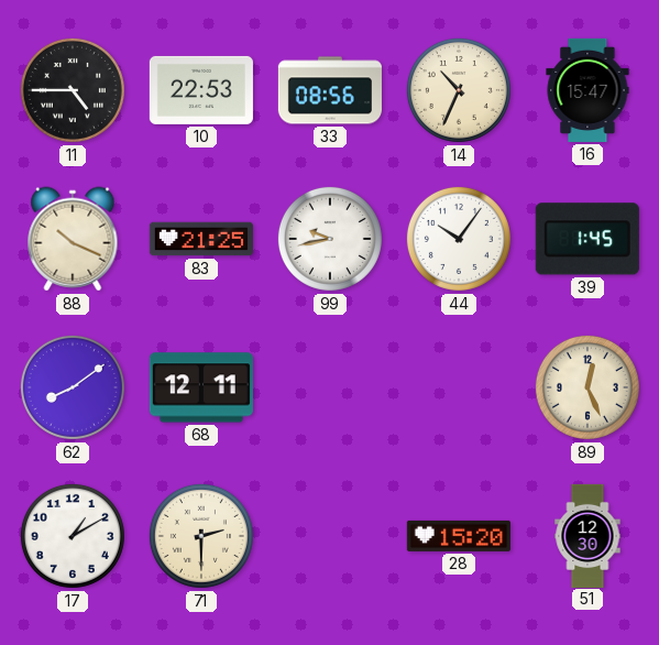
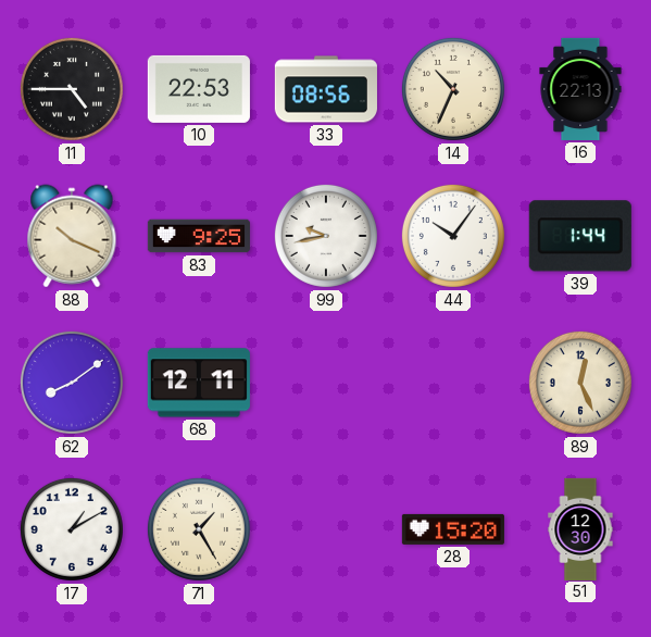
16: 15:47 -> 22:13
83: 21:25 -> 9:25
39: 1:45 -> 1:44
71: 2:30 -> 1:25
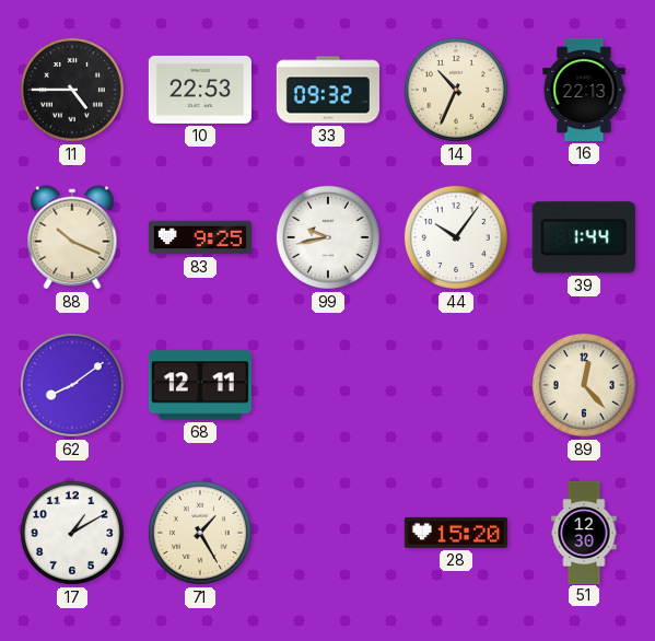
33: 08:56 -> 09:32
89: 12:26 -> 12:23
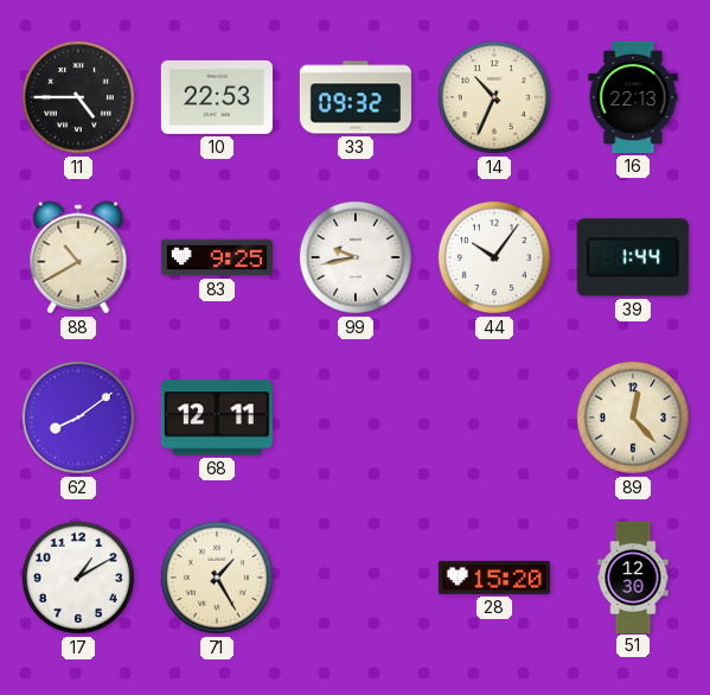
88: 10:19 -> 10:40
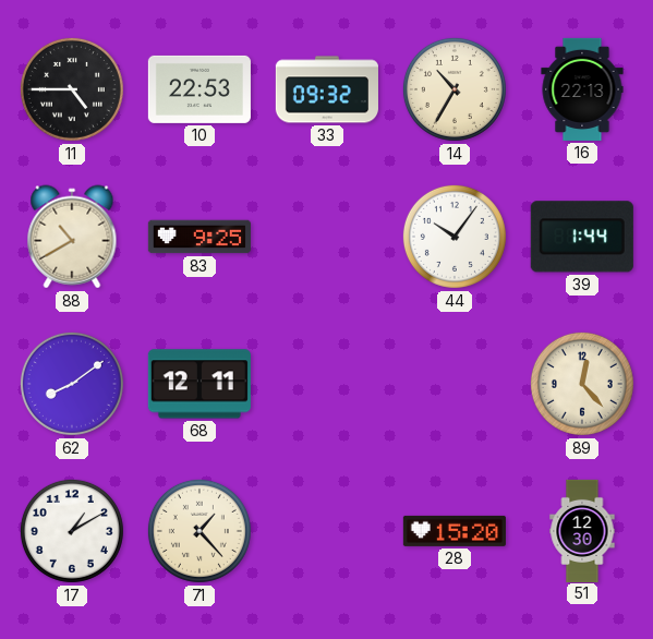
14: 10:34 -> 10:35
99: 9:43 -> none
71: 1:25 -> 1:23
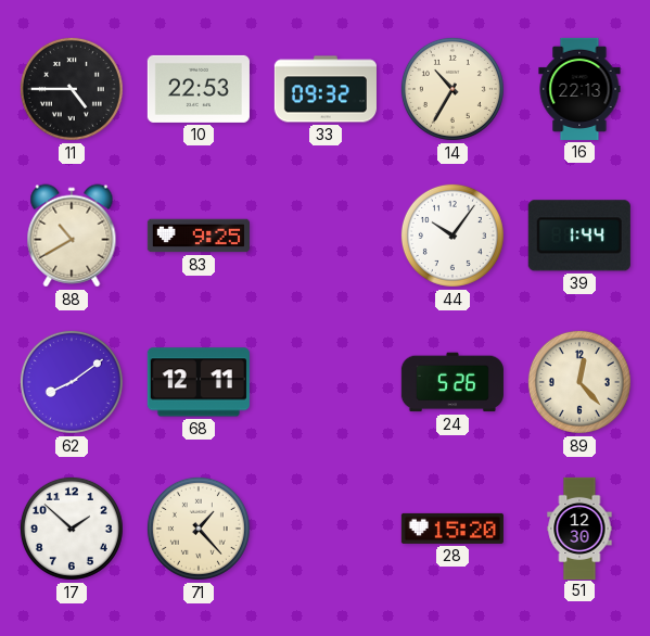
24: none -> 5:26
17: 1:10 -> 1:52
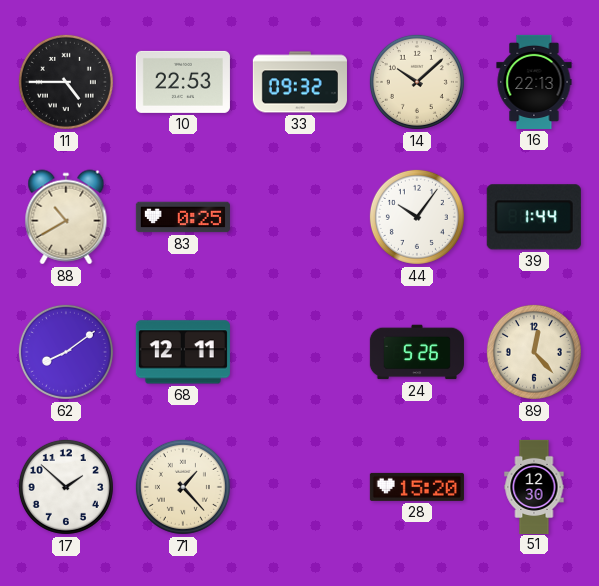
14: 10:35 -> 10:08
83: 9:25 -> 0:25
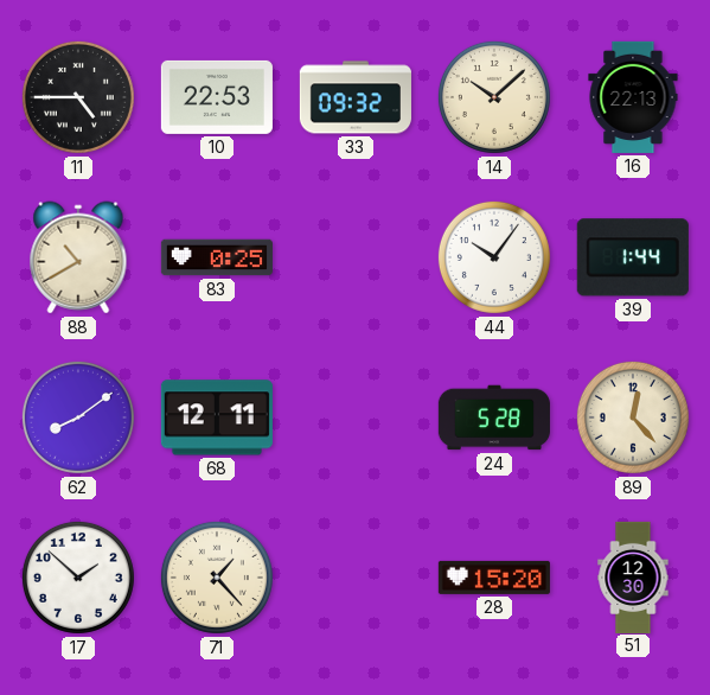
24: 5:26 -> 5:28
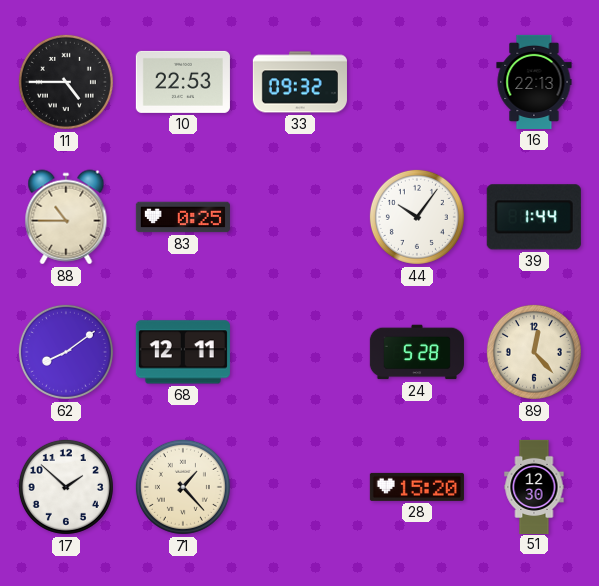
14: 10:08 -> none
88: 10:40 -> 10:45
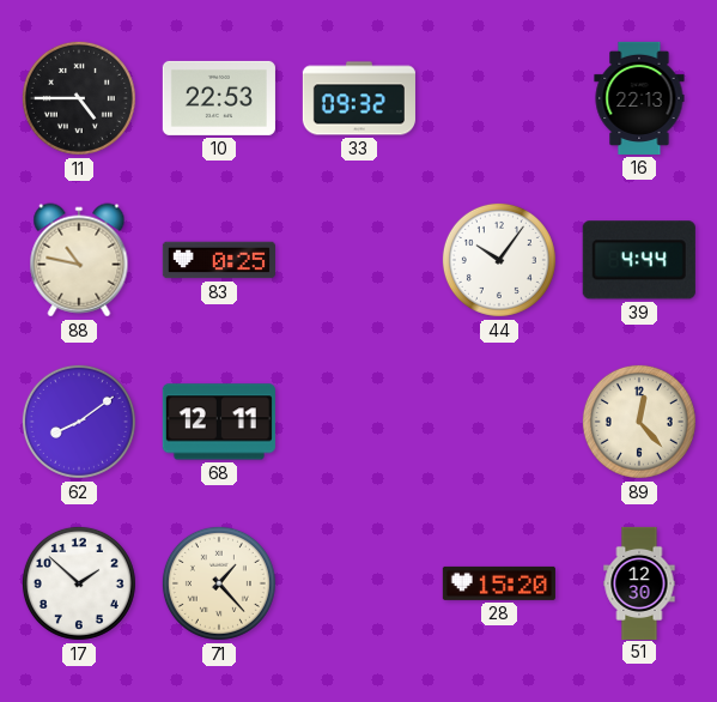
88: 10:45 -> 10:47
39: 1:44 -> 4:44
24: 5:28 -> none
